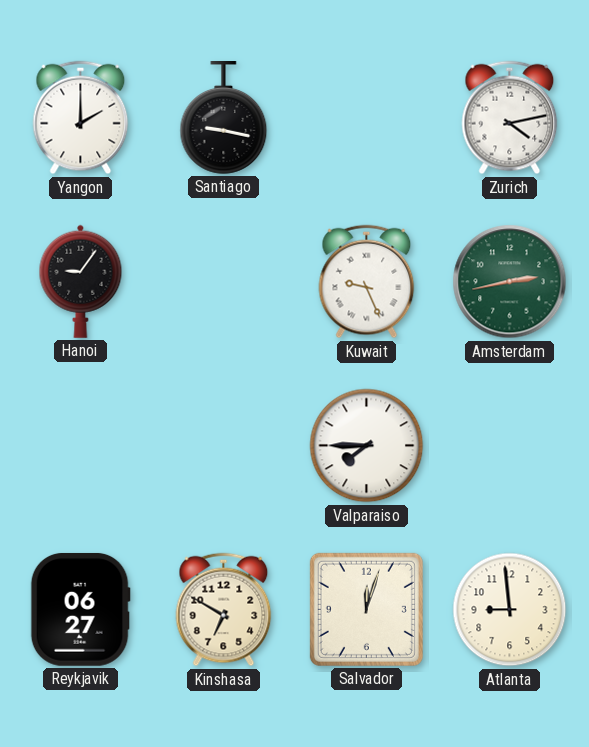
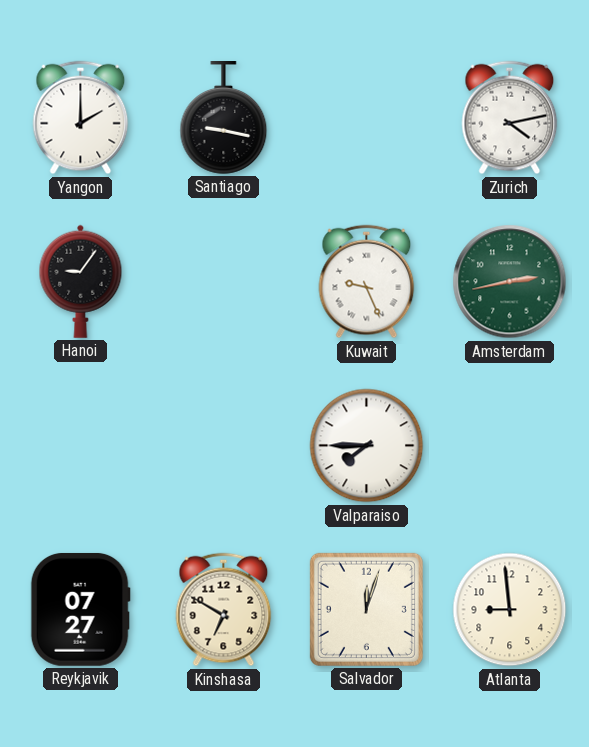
Reykjavik: 06:27 -> 07:27
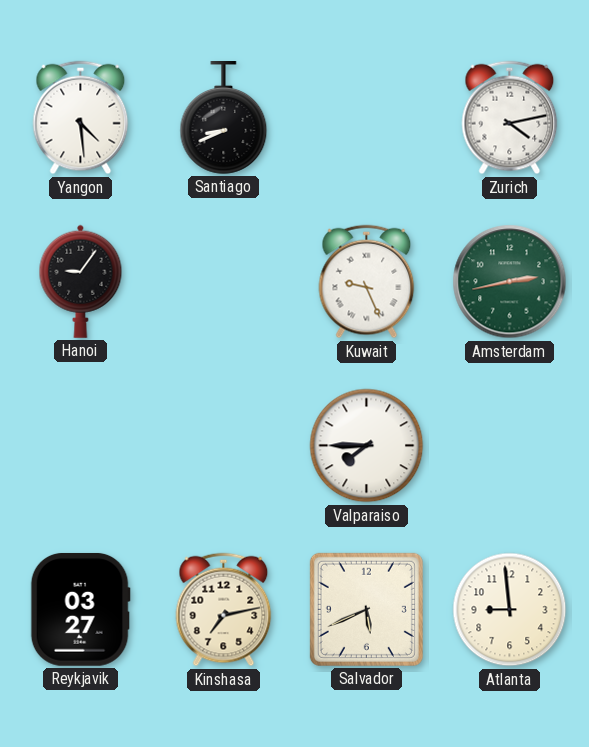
Yangon: 2:00 -> 4:29
Santiago: 9:17 -> 8:41
Reykjavik: 07:27 -> 03:27
Kinshasa: 6:50 -> 7:13
Salvador: 12:03 -> 5:41
